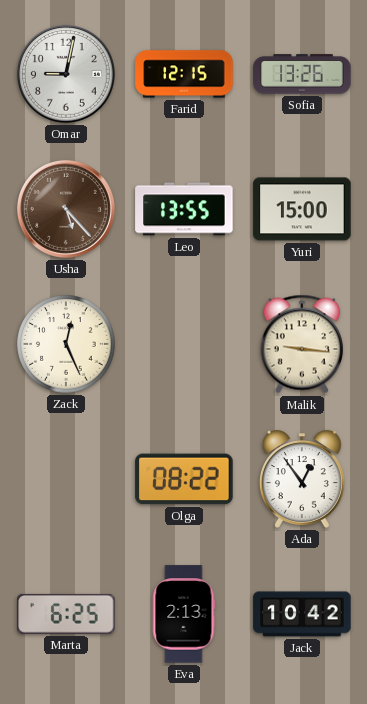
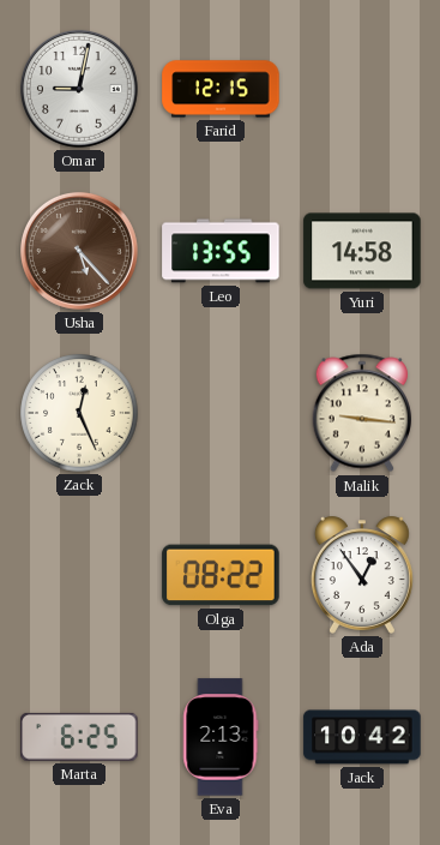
Sofia: 13:26 -> none
Yuri: 15:00 -> 14:58
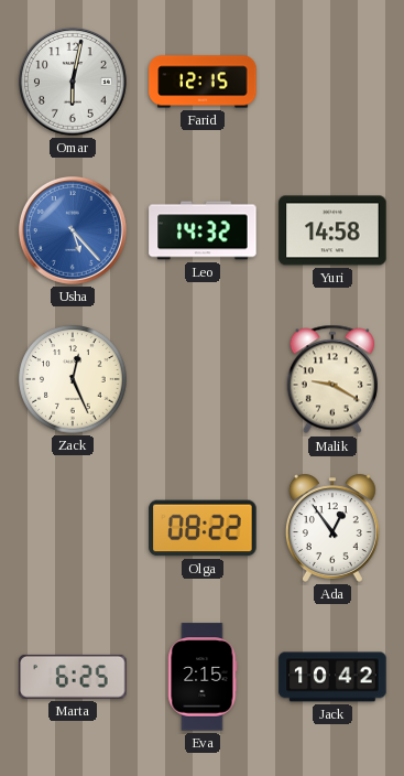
Omar: 9:02 -> 6:02
Usha dial: brown -> blue
Leo: 13:55 -> 14:32
Malik: 9:16 -> 9:20
Eva: 2:13 -> 2:15
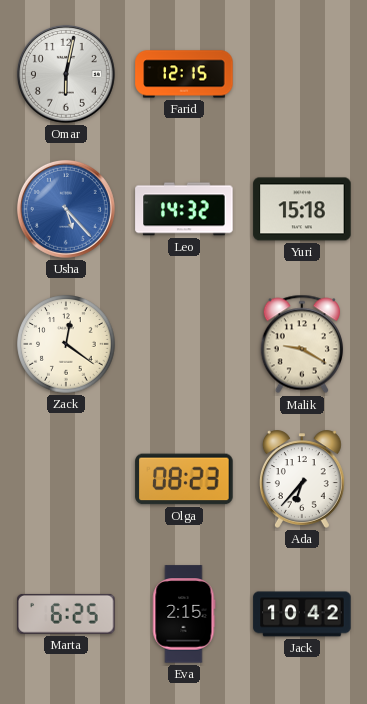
Yuri: 14:58 -> 15:18
Zack: 12:26 -> 12:21
Olga: 08:22 -> 08:23
Ada: 12:54 -> 6:37
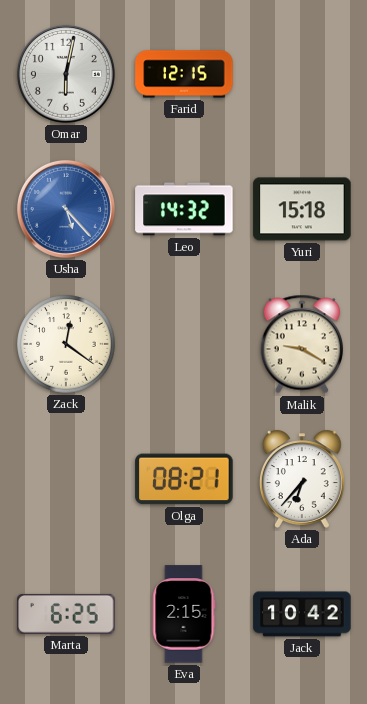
Olga: 08:23 -> 08:21
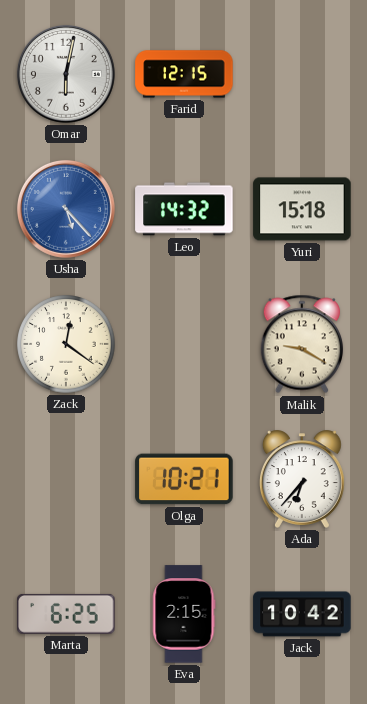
Olga: 08:21 -> 10:21
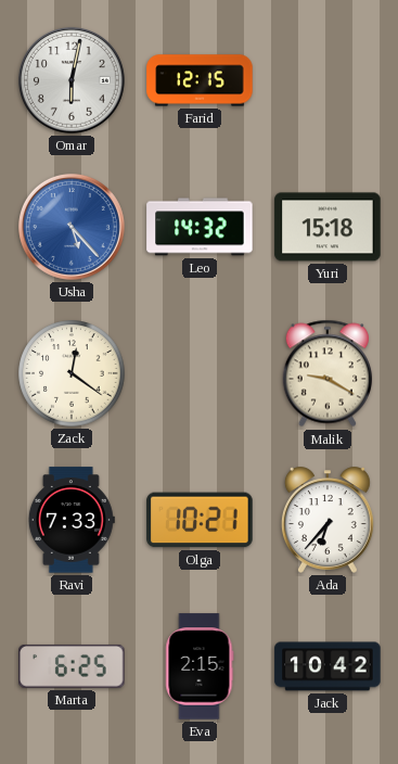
Ravi: none -> 7:33
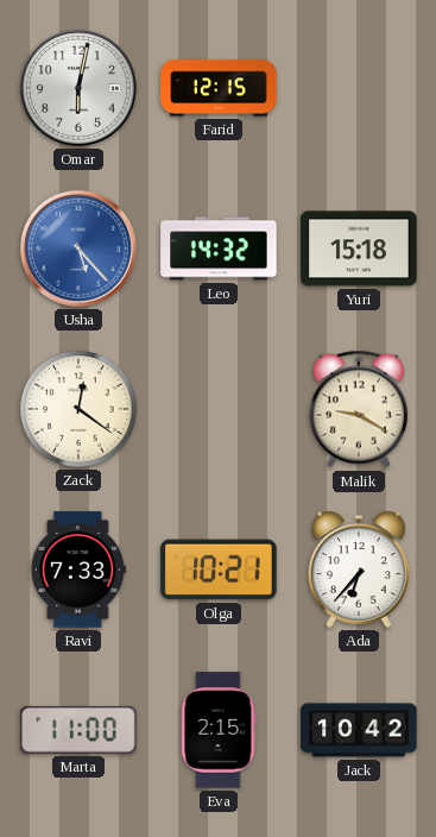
Marta: 6:25 -> 11:00
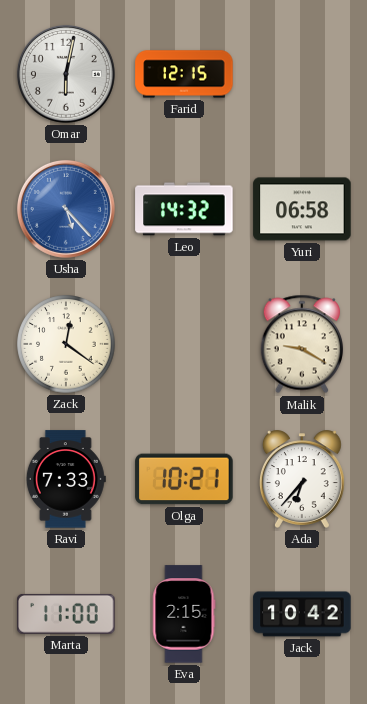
Yuri: 15:18 -> 06:58
